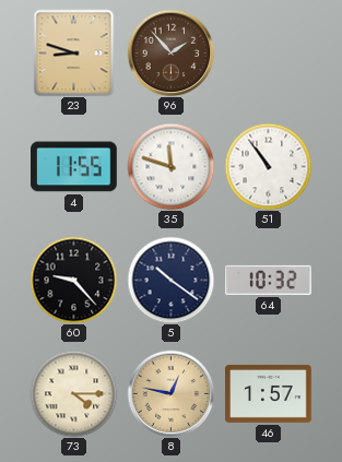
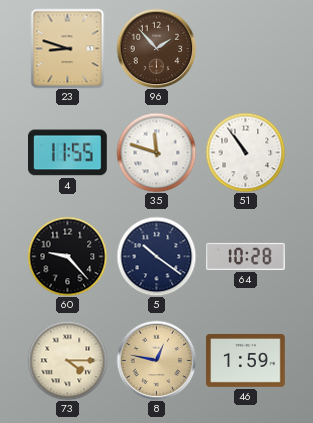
64: 10:32 -> 10:28
46: 1:57 -> 1:59
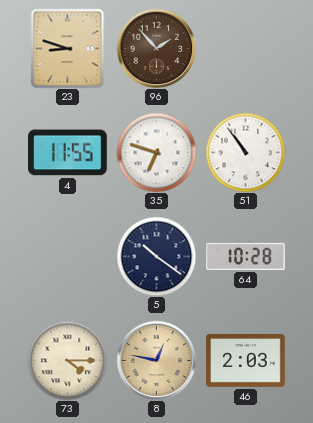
35: 11:48 -> 6:48
60: 9:23 -> none
46: 1:59 -> 2:03
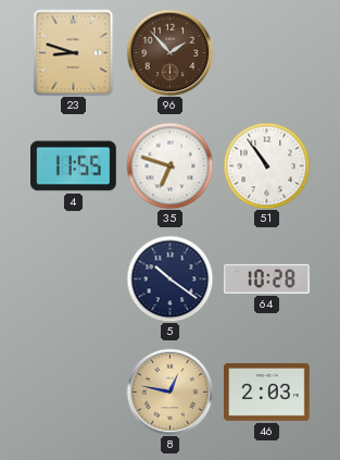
73: 4:15 -> none
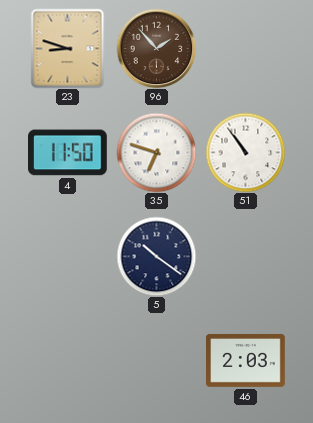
4: 11:55 -> 11:50
64: 10:28 -> none
8: 12:47 -> none
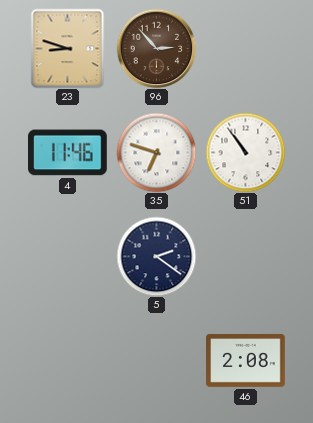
96: 1:53 -> 2:53
4: 11:50 -> 11:46
5: 10:21 -> 2:21
46: 2:03 -> 2:08
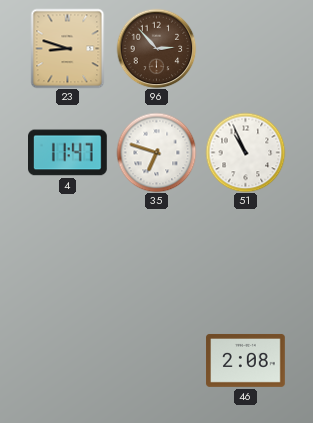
4: 11:46 -> 11:47
51: 10:54 -> 10:56
5: 2:21 -> none
